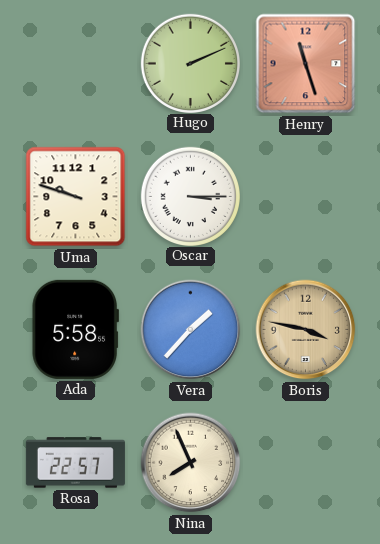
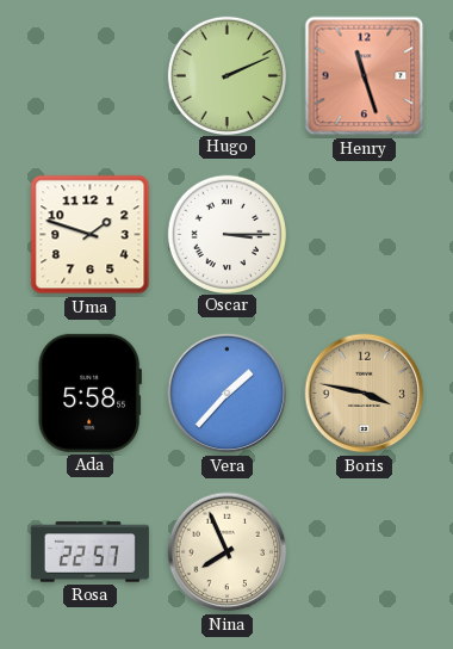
Uma: 9:48 -> 1:48
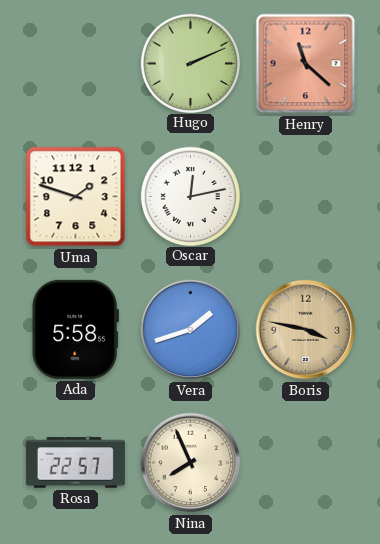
Henry: 11:27 -> 11:22
Oscar: 3:15 -> 12:13
Vera: 1:37 -> 1:42
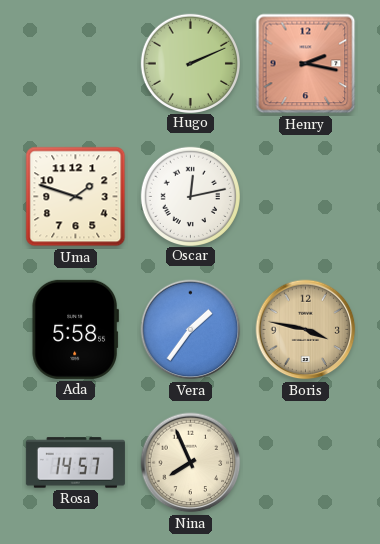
Henry: 11:22 -> 2:17
Vera: 1:42 -> 1:36
Rosa: 22:57 -> 14:57
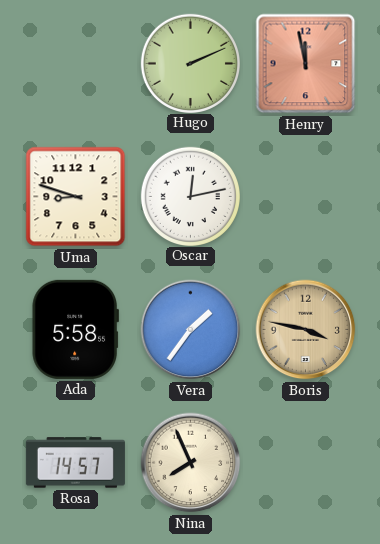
Henry: 2:17 -> 11:58
Uma: 1:48 -> 8:48
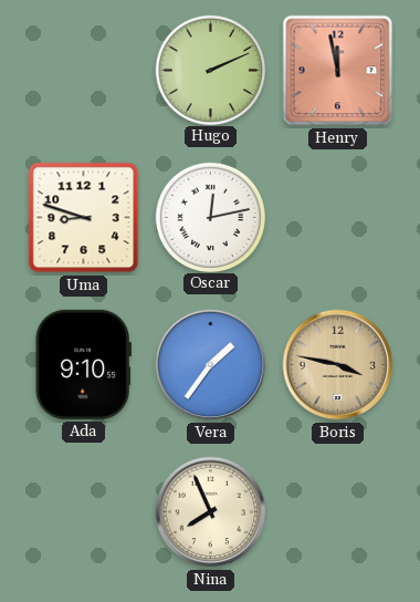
Ada: 5:58 -> 9:10
Rosa: 14:57 -> none
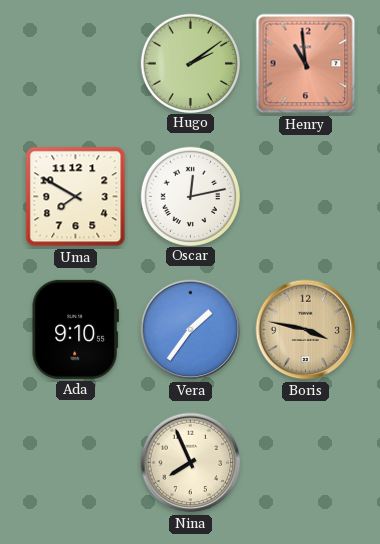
Hugo: 2:11 -> 2:09
Henry: 11:58 -> 10:59
Uma: 8:48 -> 7:50
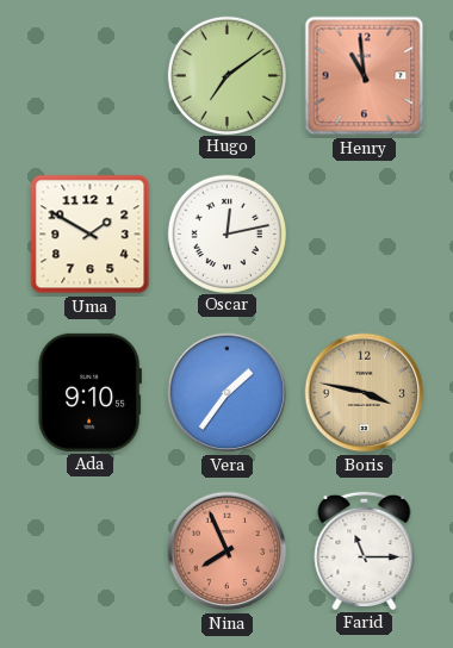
Hugo: 2:09 -> 7:09
Uma: 7:50 -> 1:50
Nina dial: cream -> salmon
Farid: none -> 11:15
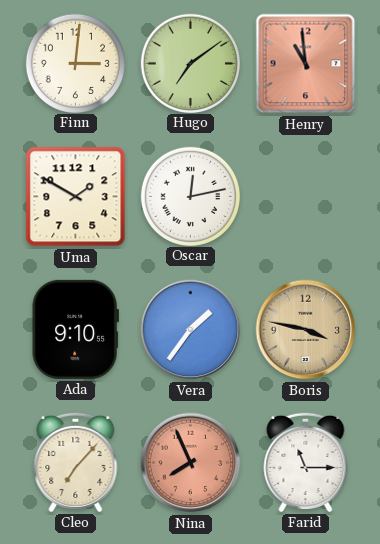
Finn: none -> 3:01
Cleo: none -> 7:07
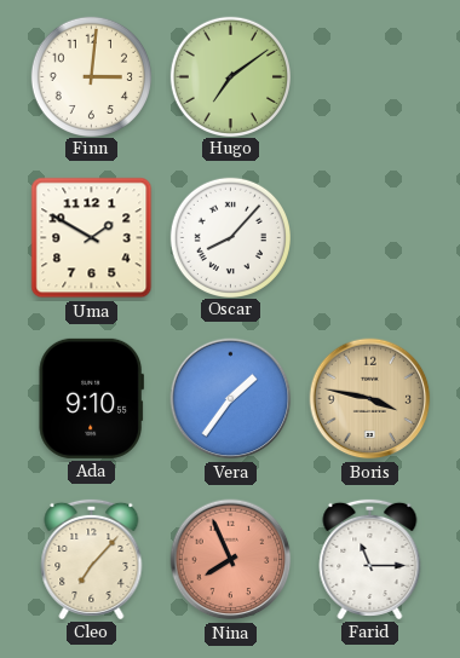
Henry: 10:59 -> none
Oscar: 12:13 -> 8:07
